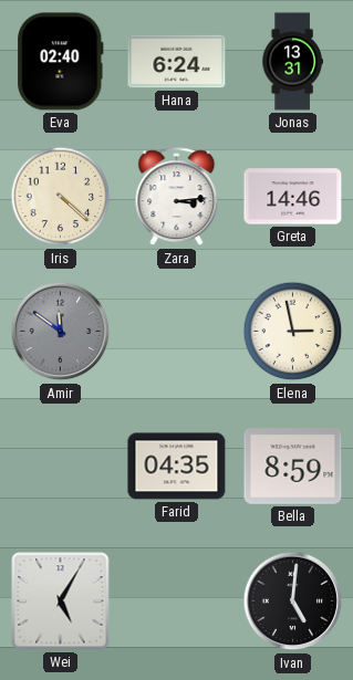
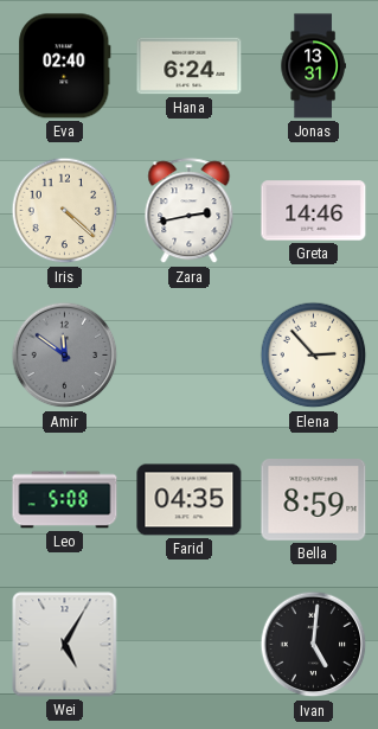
Zara: 3:14 -> 2:43
Elena: 2:58 -> 2:53
Leo: none -> 5:08
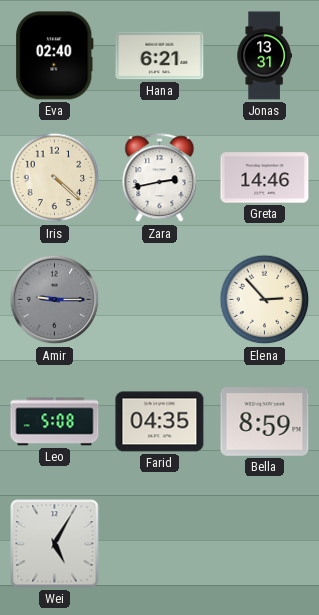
Hana: 6:24 -> 6:21
Amir: 11:51 -> 9:15
Ivan: 5:01 -> none
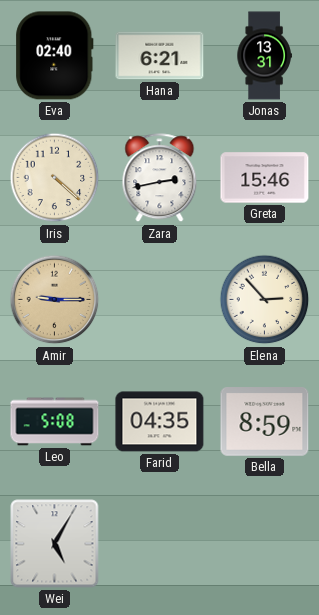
Greta: 14:46 -> 15:46
Amir dial: grey -> champagne
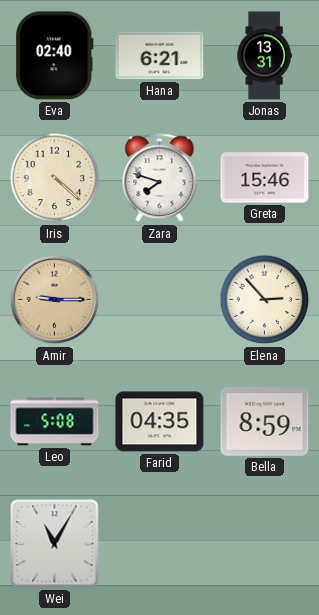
Zara: 2:43 -> 7:48
Wei: 5:05 -> 11:05
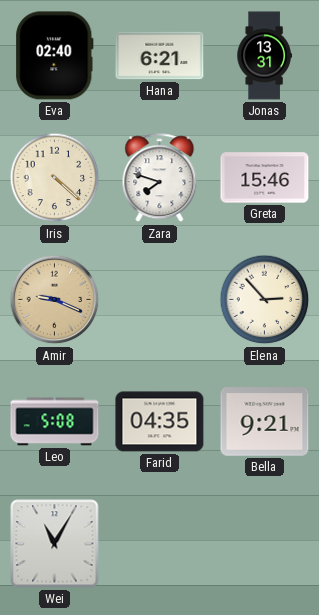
Amir: 9:15 -> 9:19
Bella: 8:59 -> 9:21
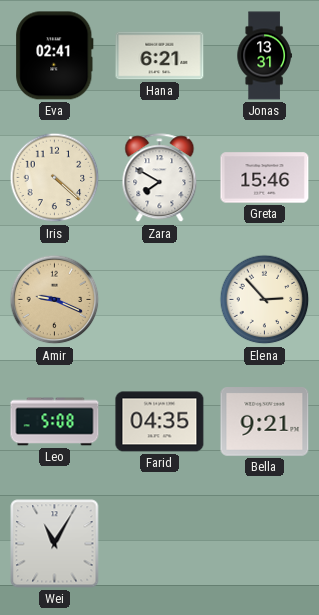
Eva: 02:40 -> 02:41
Zara: 7:48 -> 7:50
